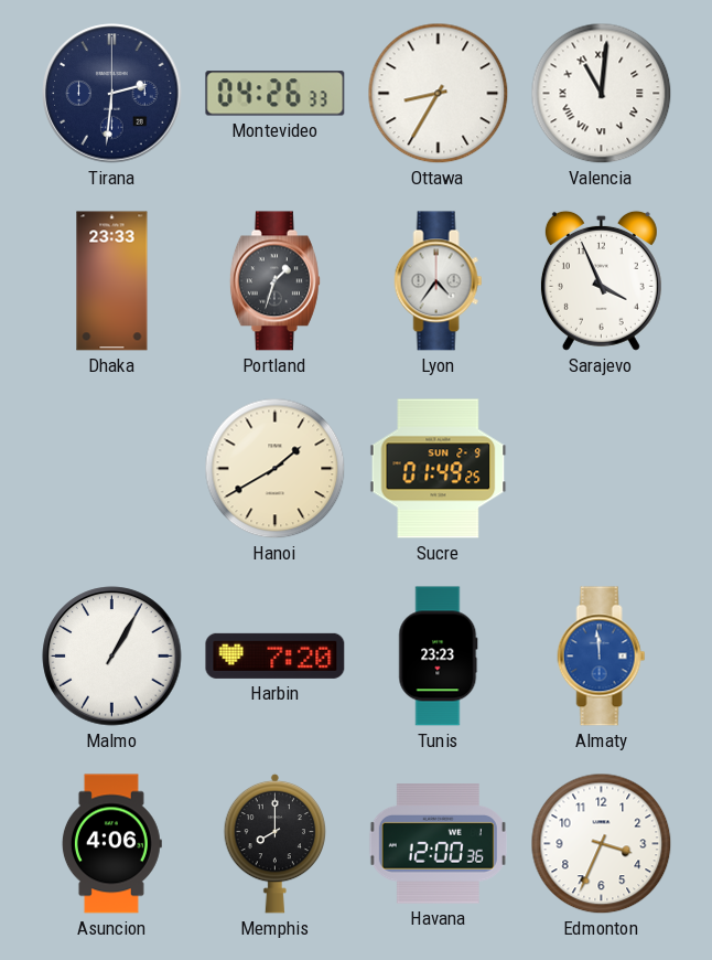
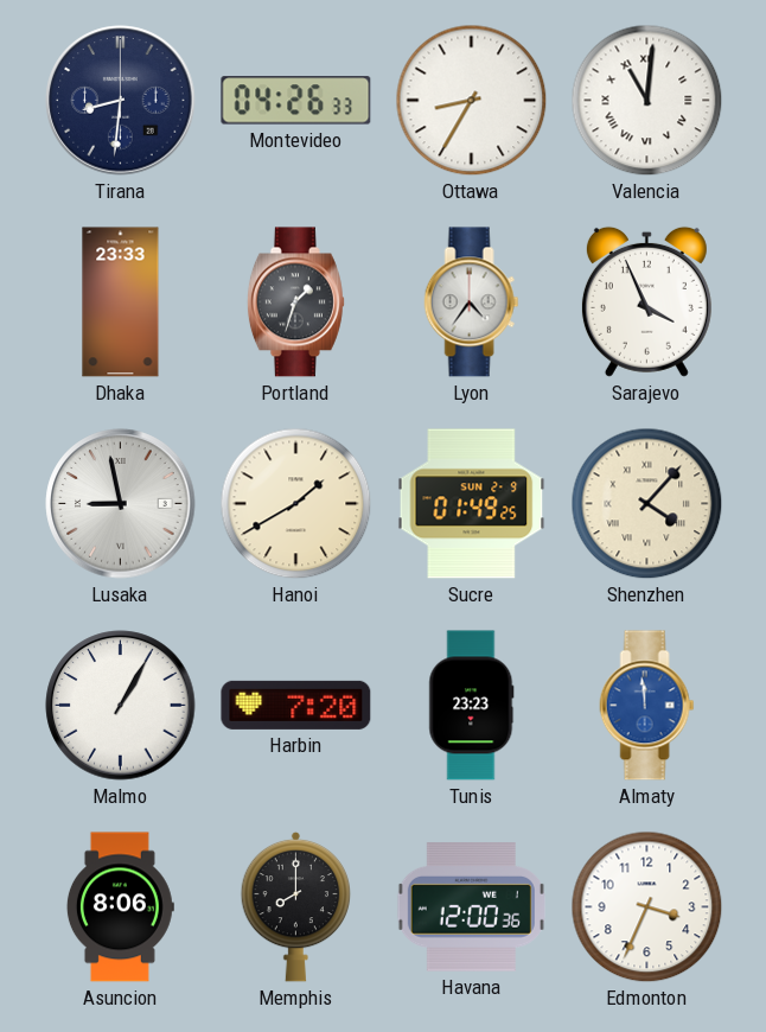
Tirana: 2:31 -> 8:31
Lusaka: none -> 8:58
Shenzhen: none -> 4:07
Asuncion: 4:06 -> 8:06
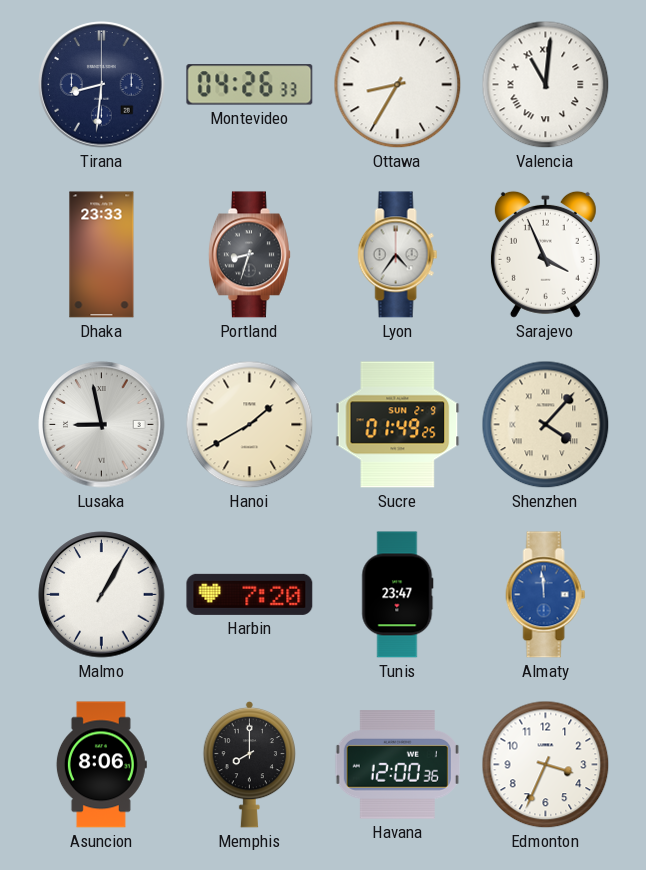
Portland: 1:33 -> 8:33
Tunis: 23:23 -> 23:47
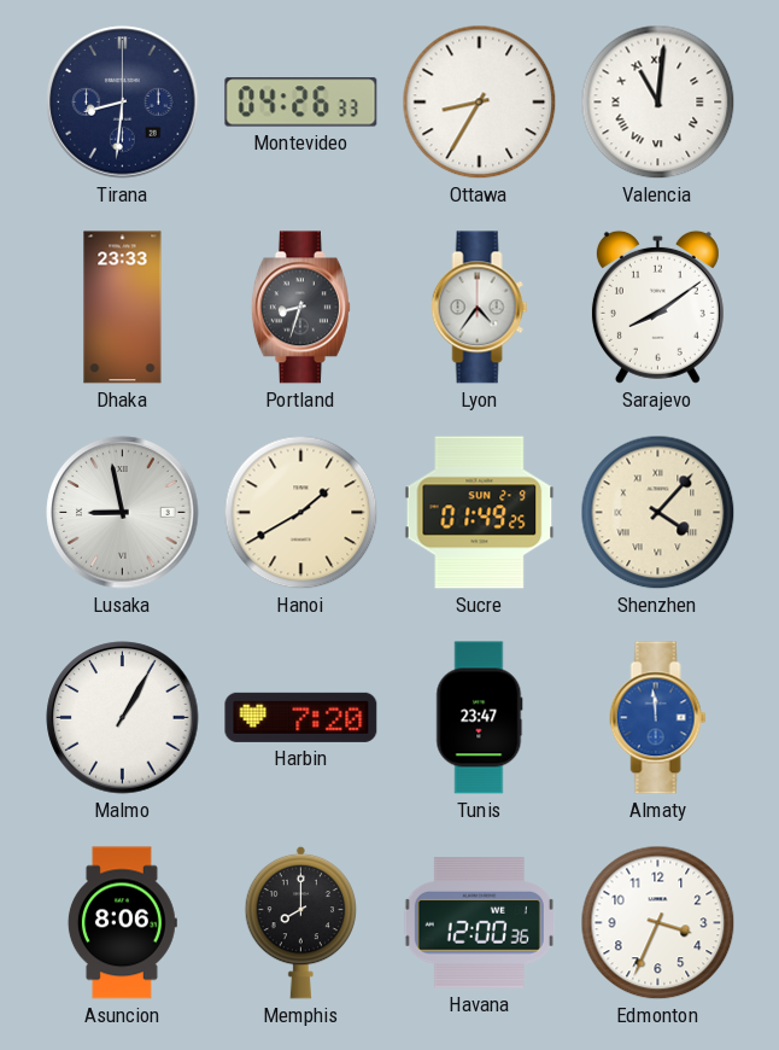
Sarajevo: 3:56 -> 8:09
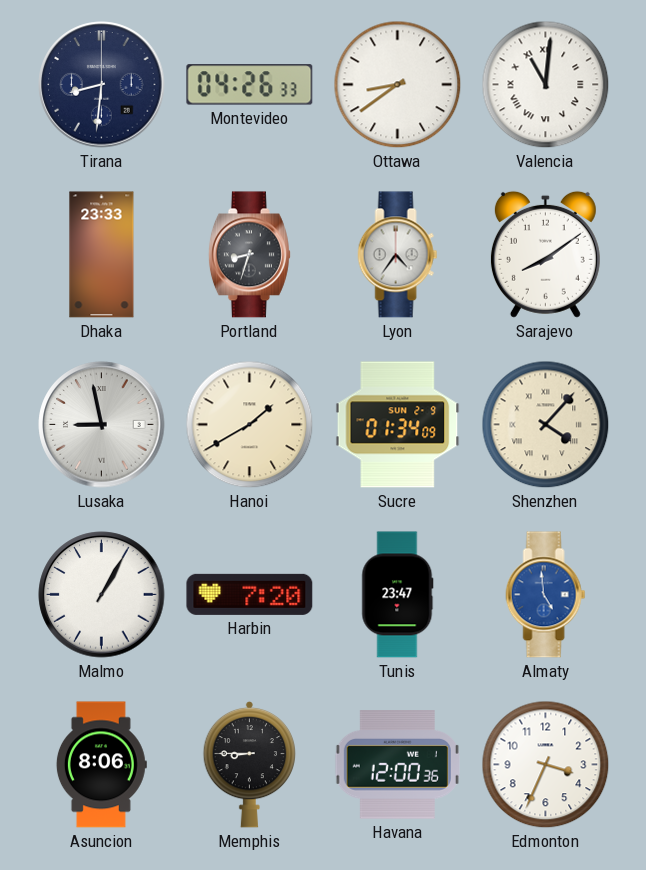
Ottawa: 8:35 -> 8:39
Sucre: 01:49 -> 01:34
Almaty: 11:59 -> 4:59
Memphis: 8:00 -> 8:45
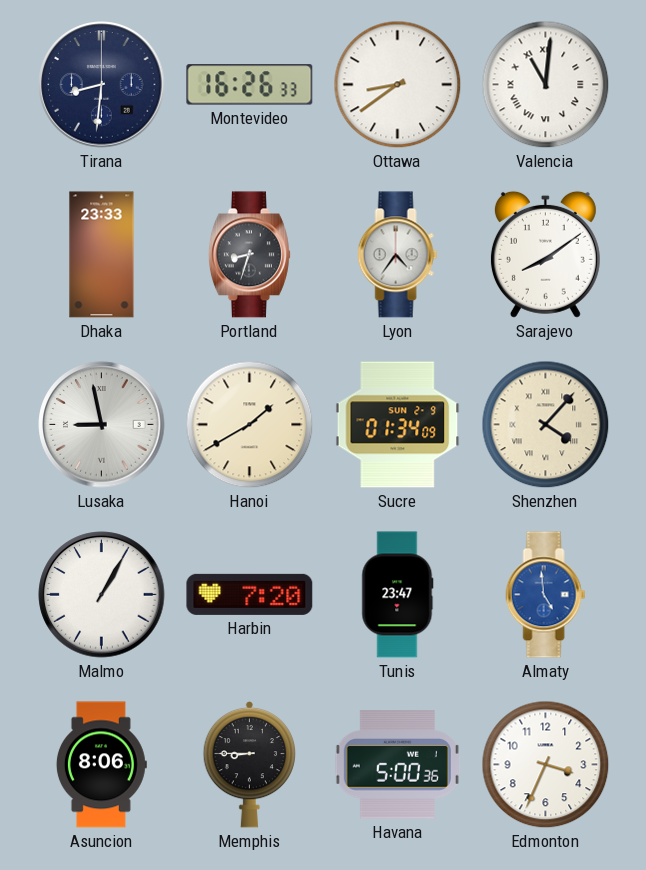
Montevideo: 04:26 -> 16:26
Havana: 12:00 -> 5:00
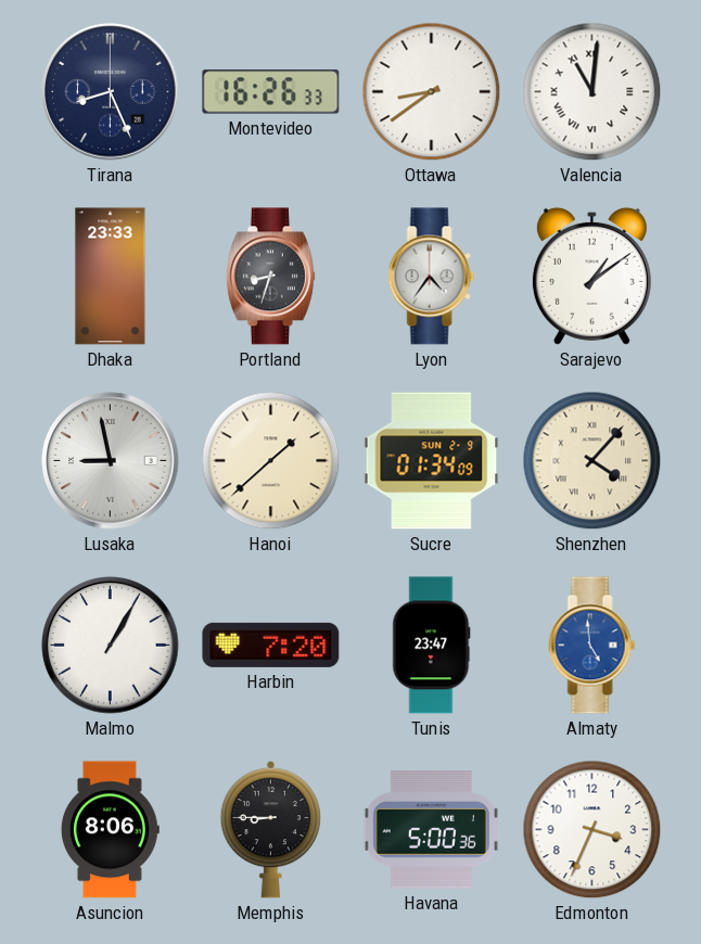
Tirana: 8:31 -> 8:26
Sarajevo: 8:09 -> 1:09
Hanoi: 1:40 -> 1:38
